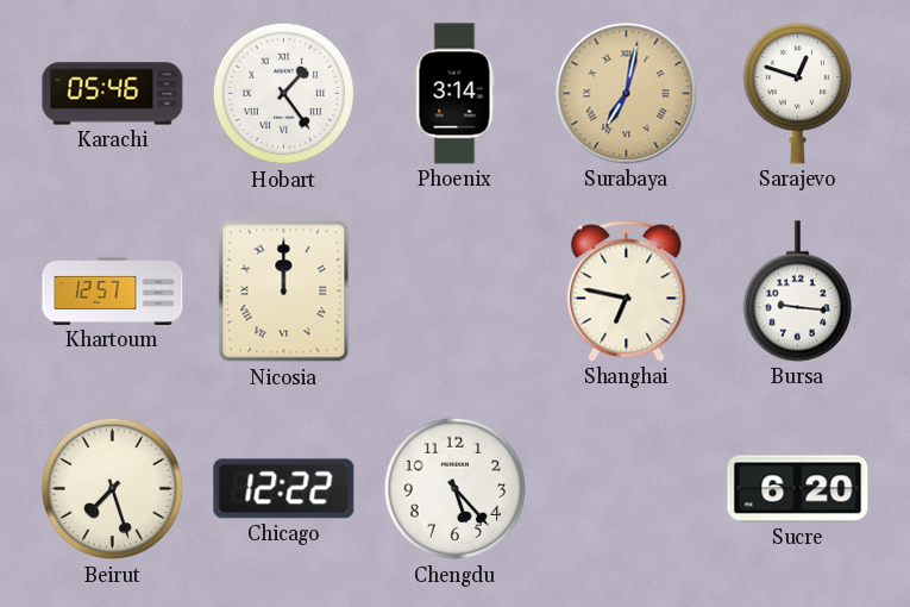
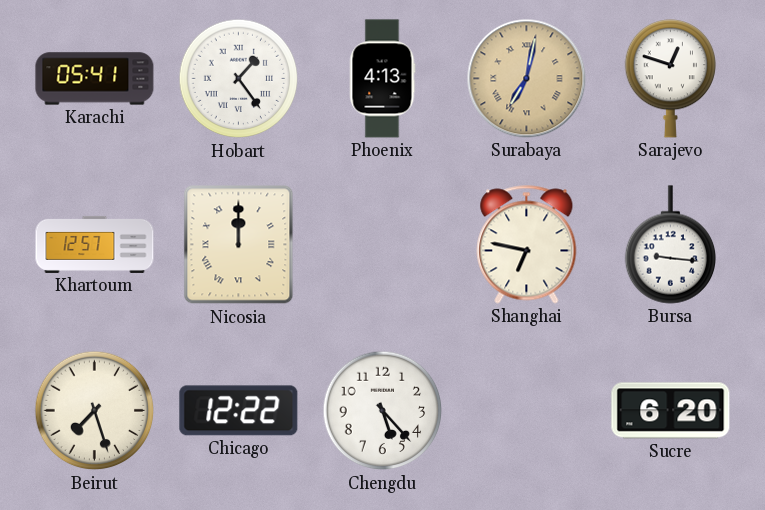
Karachi: 05:46 -> 05:41
Phoenix: 3:14 -> 4:13
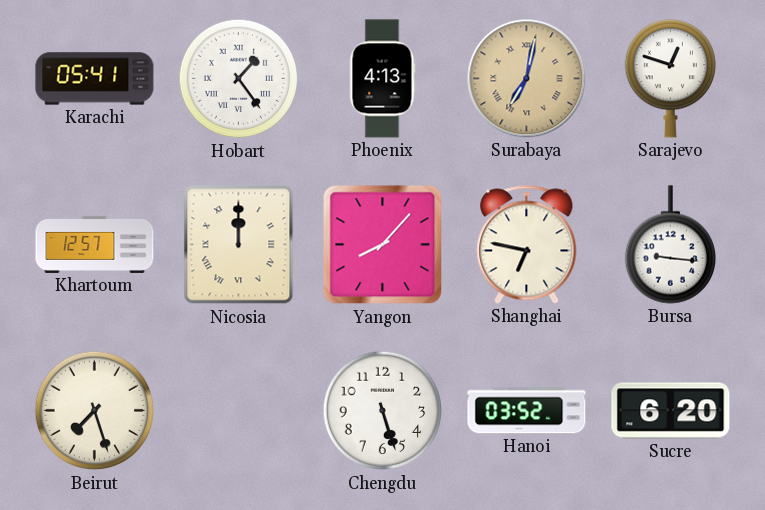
Yangon: none -> 8:07
Chicago: 12:22 -> none
Chengdu: 5:23 -> 5:27
Hanoi: none -> 03:52
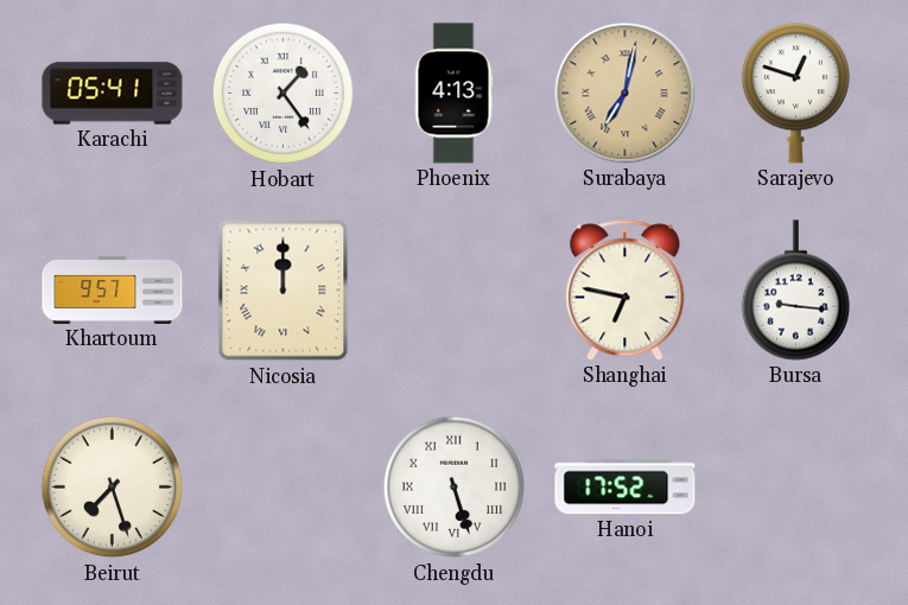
Khartoum: 12:57 -> 9:57
Yangon: 8:07 -> none
Chengdu numerals: Arabic -> Roman
Hanoi: 03:52 -> 17:52
Sucre: 6:20 -> none
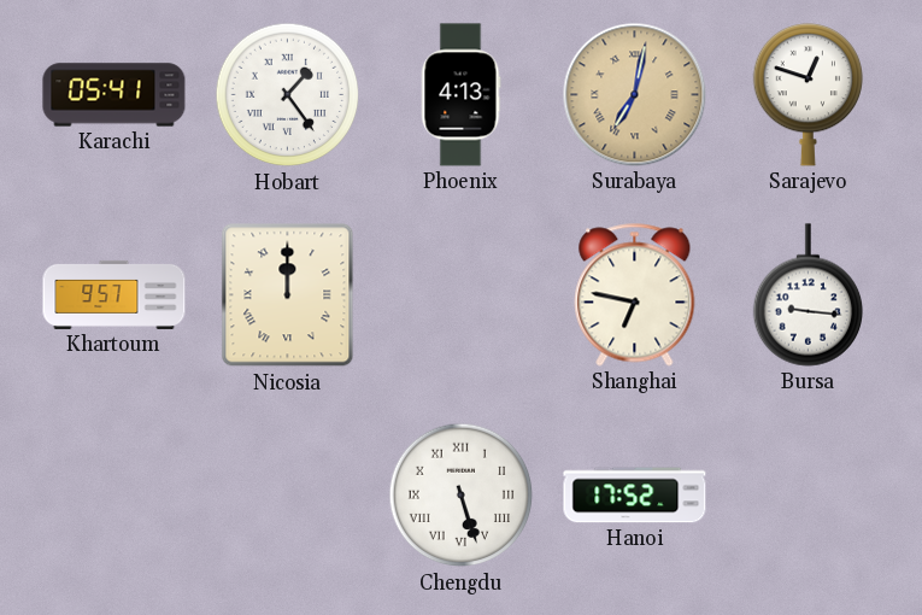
Beirut: 7:27 -> none
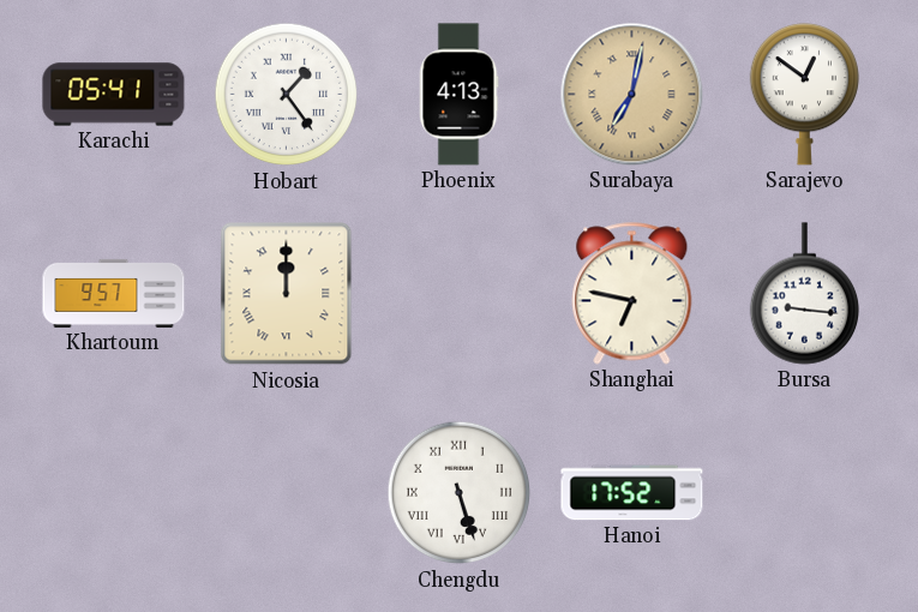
Sarajevo: 12:48 -> 12:51
